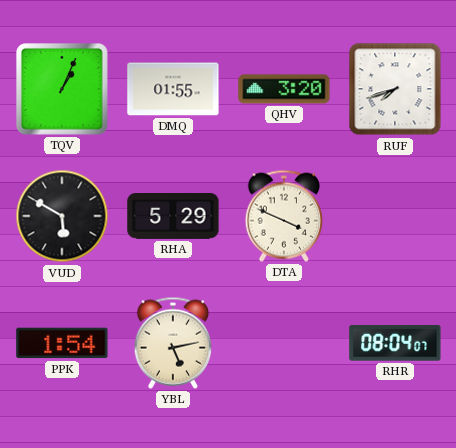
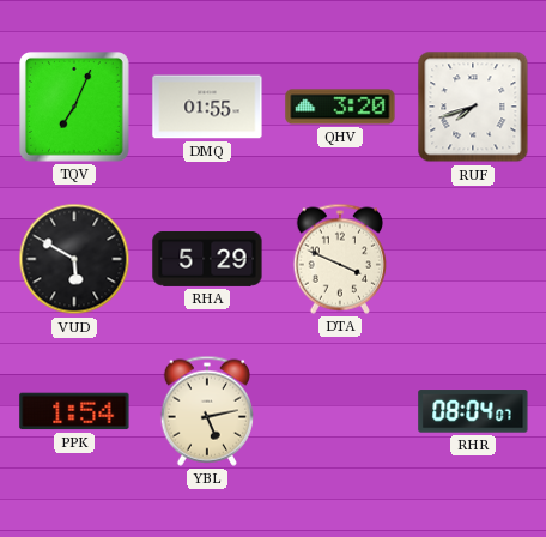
TQV: 1:04 -> 7:04
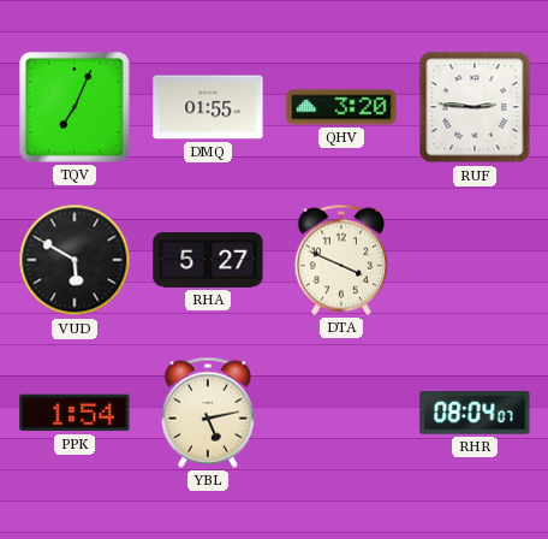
RUF: 7:42 -> 2:46
RHA: 5:29 -> 5:27
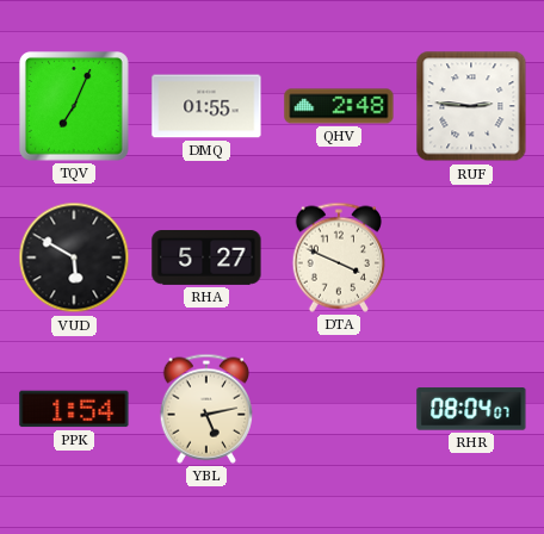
QHV: 3:20 -> 2:48
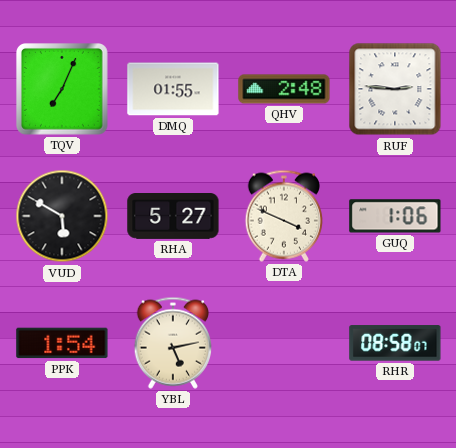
GUQ: none -> 1:06
RHR: 08:04 -> 08:58
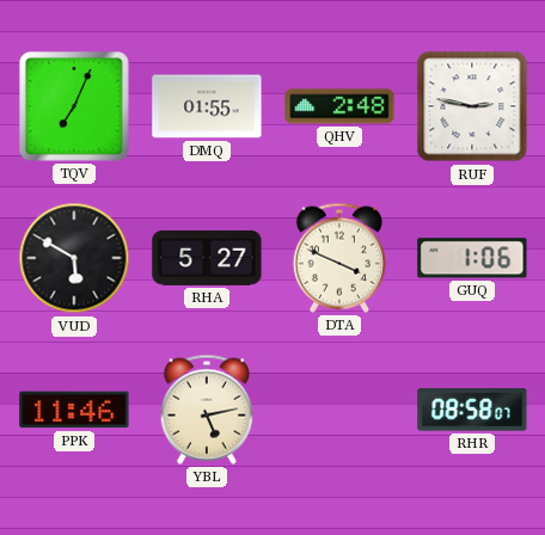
RUF: 2:46 -> 2:47
PPK: 1:54 -> 11:46
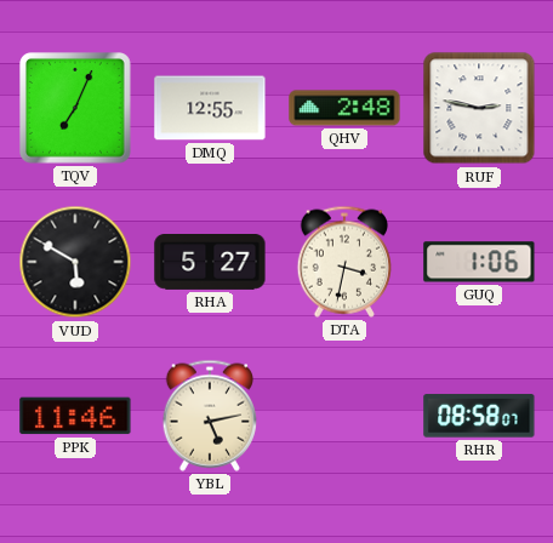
DMQ: 01:55 -> 12:55
DTA: 3:49 -> 3:32
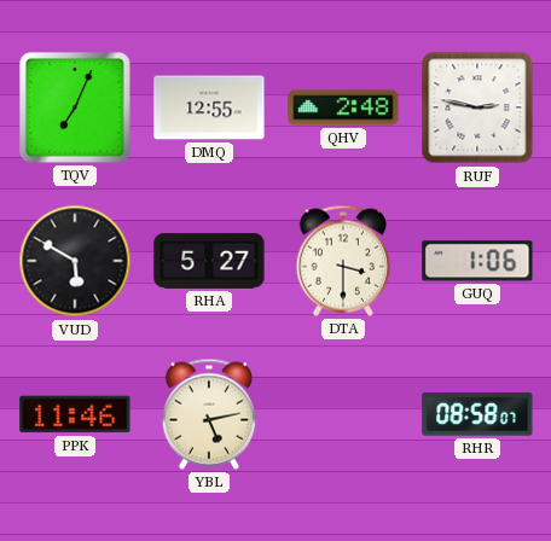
DTA: 3:32 -> 3:30
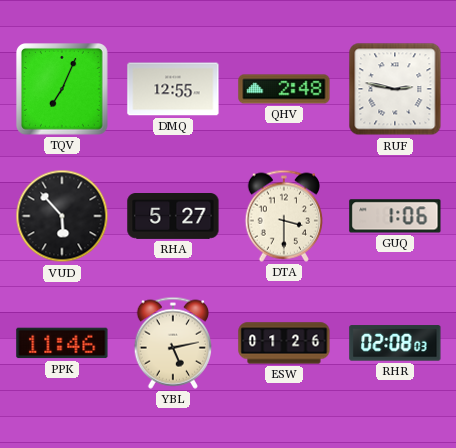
VUD: 5:50 -> 5:53
ESW: none -> 01:26
RHR: 08:58 -> 02:08
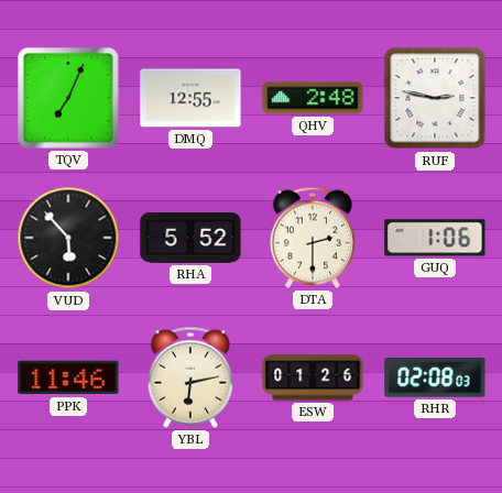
RHA: 5:27 -> 5:52
DTA: 3:30 -> 2:30
YBL: 5:13 -> 6:13
